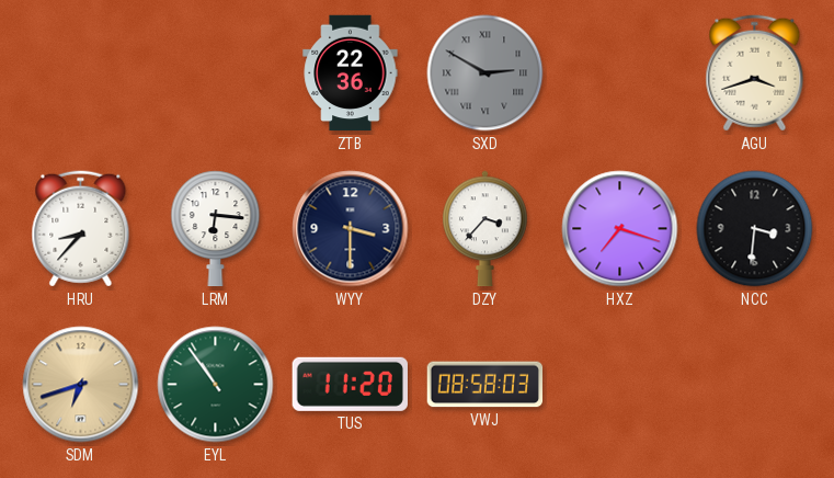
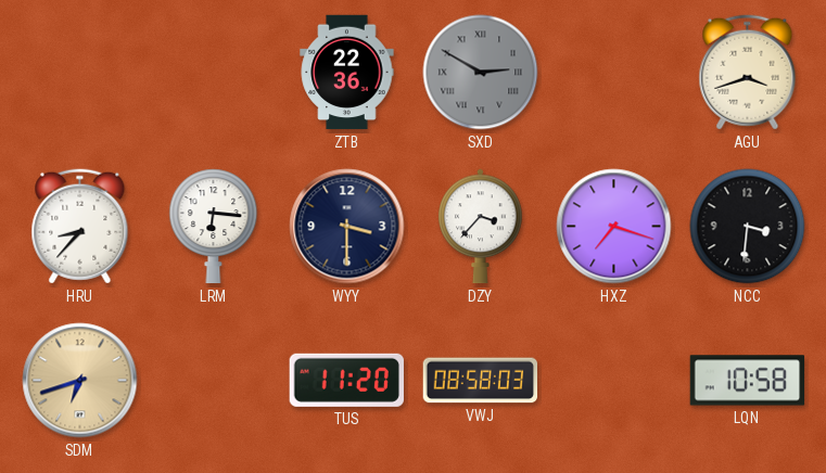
EYL: 10:54 -> none
LQN: none -> 10:58
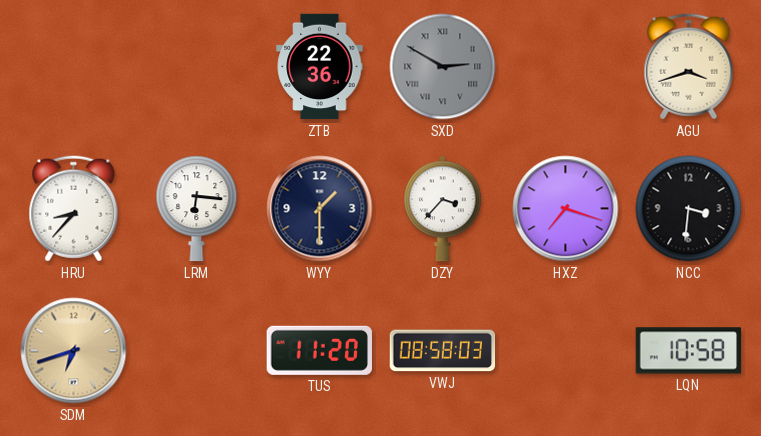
WYY: 3:30 -> 1:30
